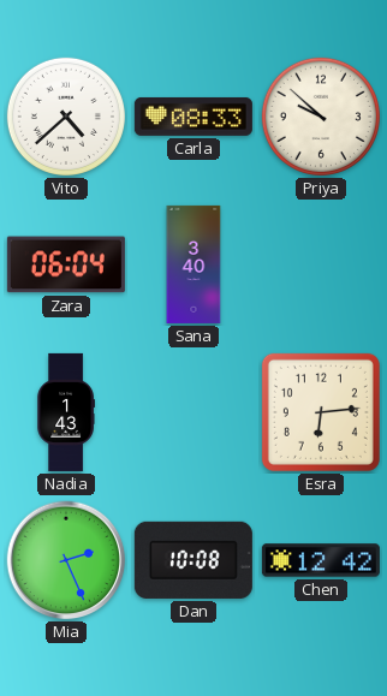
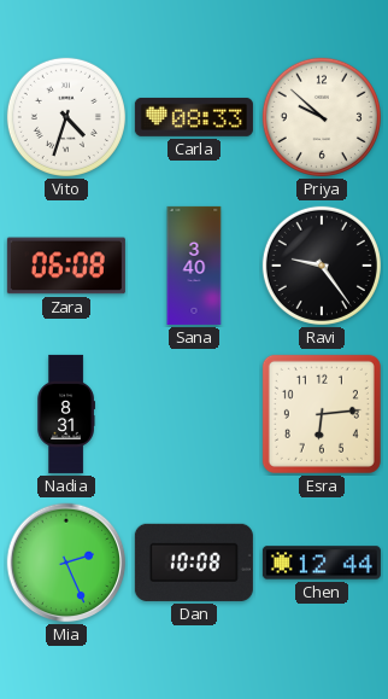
Vito: 4:38 -> 4:33
Zara: 06:04 -> 06:08
Ravi: none -> 9:24
Nadia: 1:43 -> 8:31
Chen: 12:42 -> 12:44
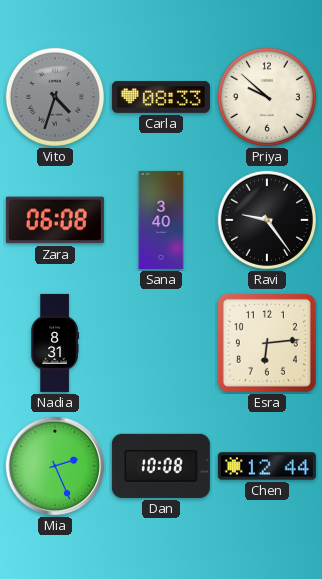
Vito dial: white -> grey
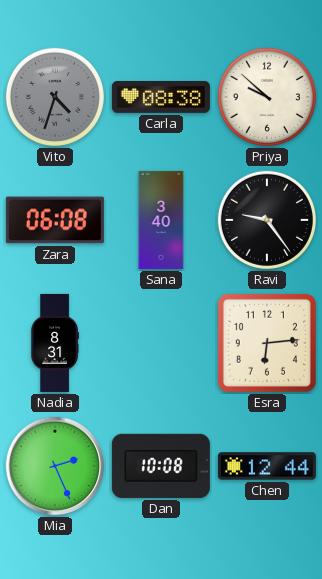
Carla: 08:33 -> 08:38
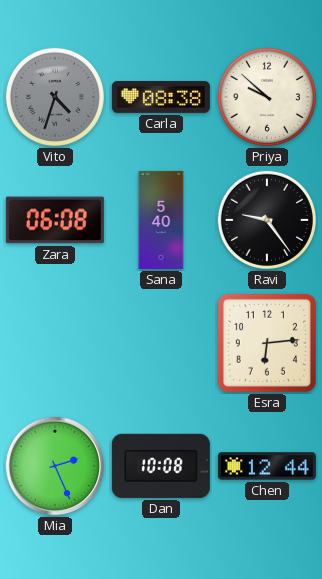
Sana: 3:40 -> 5:40
Nadia: 8:31 -> none
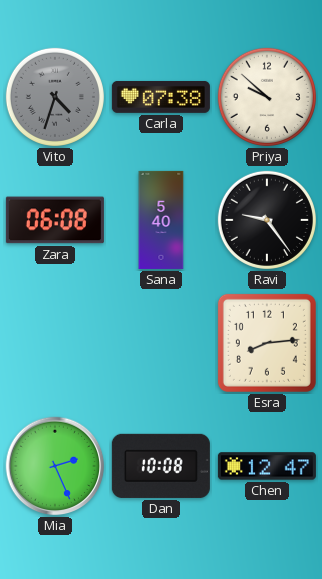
Carla: 08:38 -> 07:38
Esra: 6:14 -> 8:14
Chen: 12:44 -> 12:47
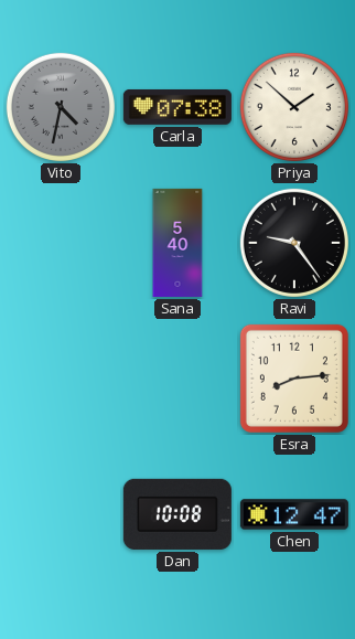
Vito: 4:33 -> 4:32
Priya: 9:52 -> 1:52
Zara: 06:08 -> none
Mia: 2:26 -> none
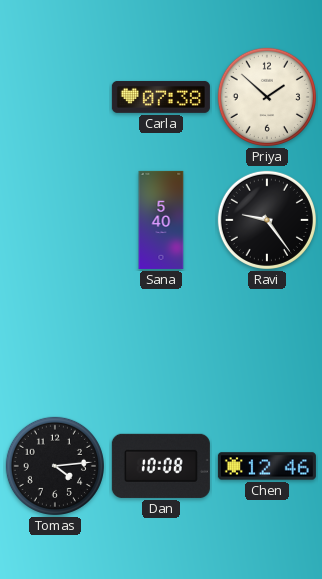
Vito: 4:32 -> none
Esra: 8:14 -> none
Tomas: none -> 4:14
Chen: 12:47 -> 12:46
